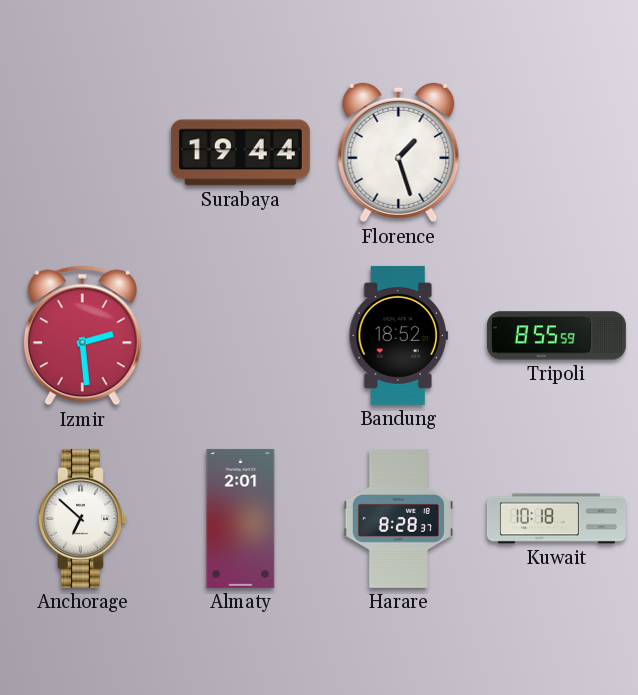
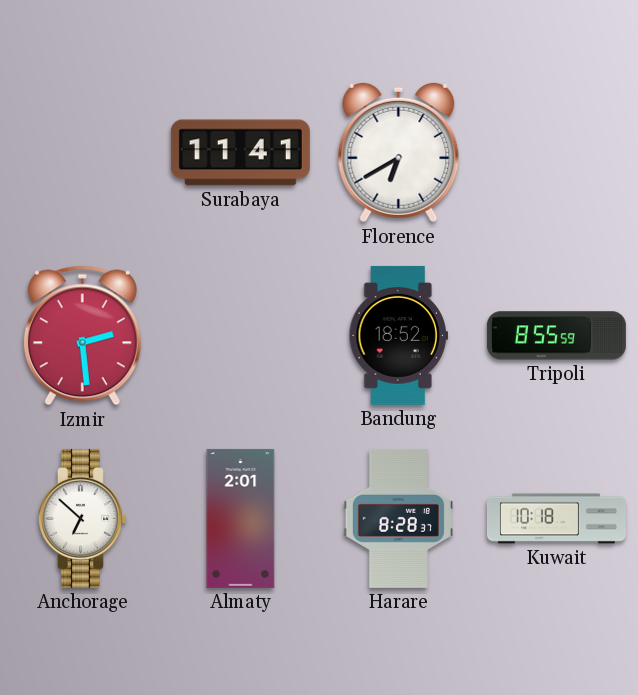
Surabaya: 19:44 -> 11:41
Florence: 1:27 -> 6:40
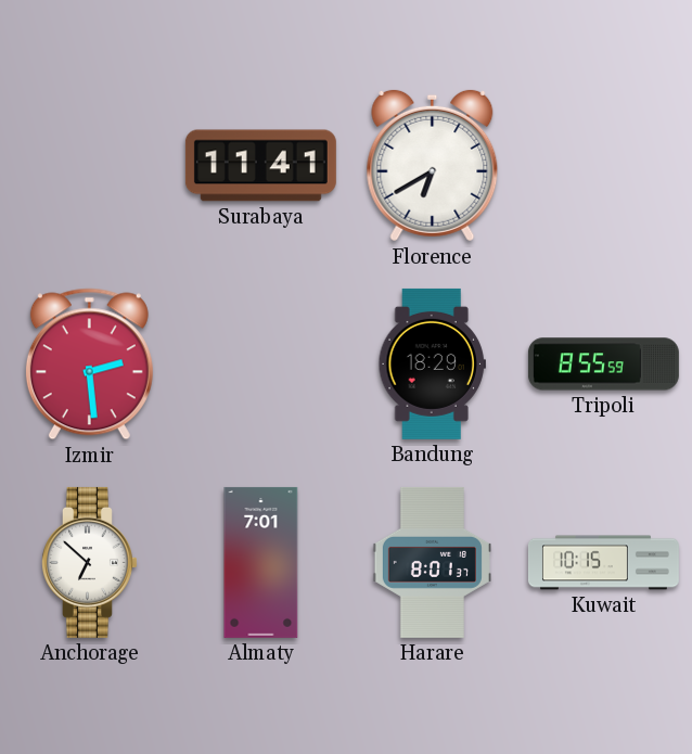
Bandung: 18:52 -> 18:29
Almaty: 2:01 -> 7:01
Harare: 8:28 -> 8:01
Kuwait: 10:18 -> 10:15
